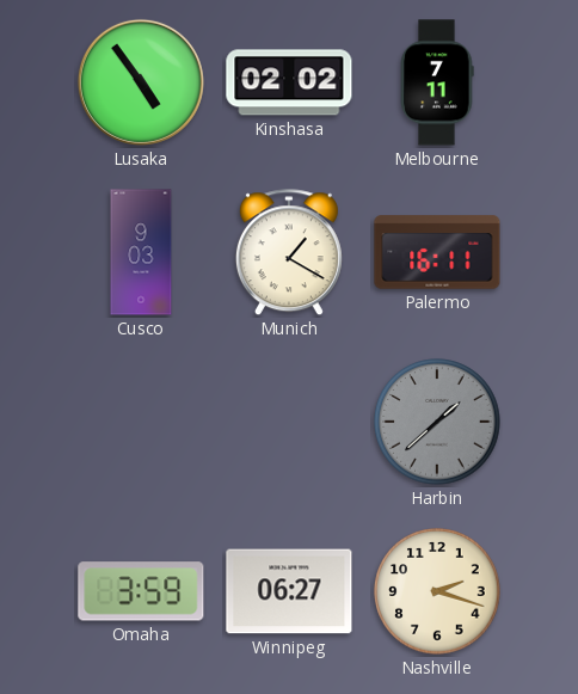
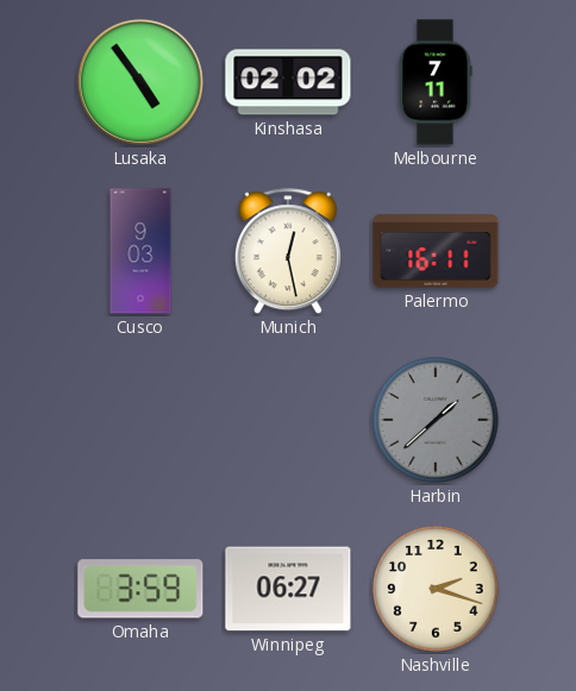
Munich: 1:20 -> 12:28
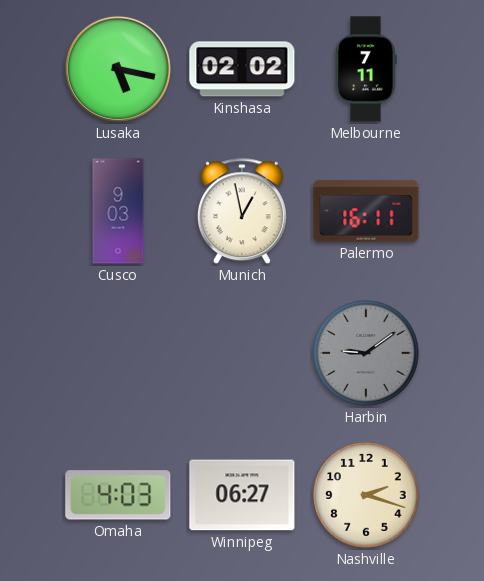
Lusaka: 4:54 -> 5:17
Munich: 12:28 -> 12:58
Harbin: 1:38 -> 9:09
Omaha: 3:59 -> 4:03
